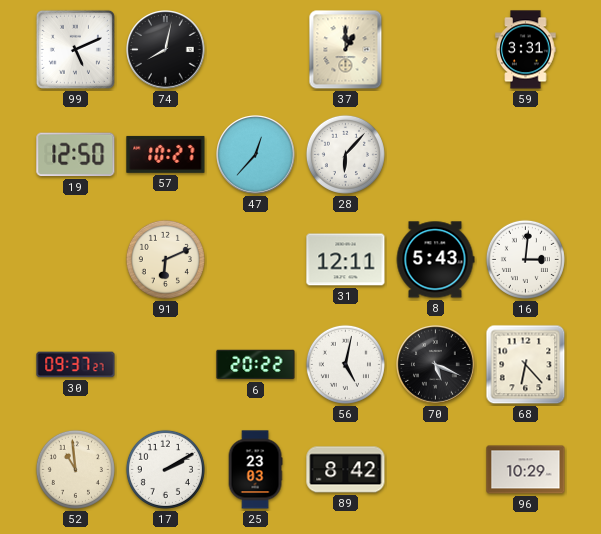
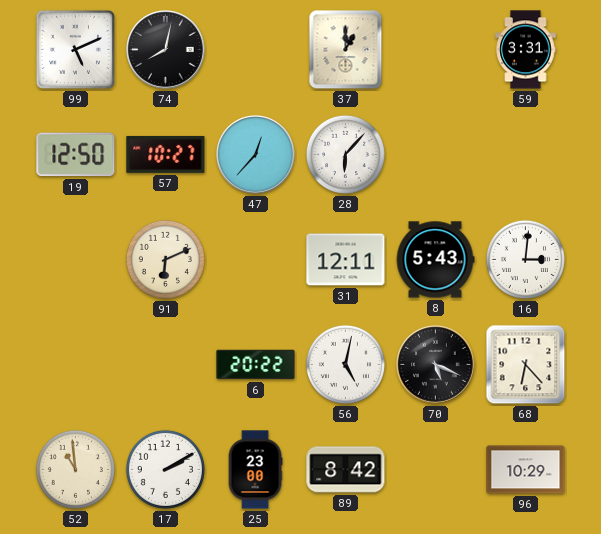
30: 09:37 -> none
25: 23:03 -> 23:00
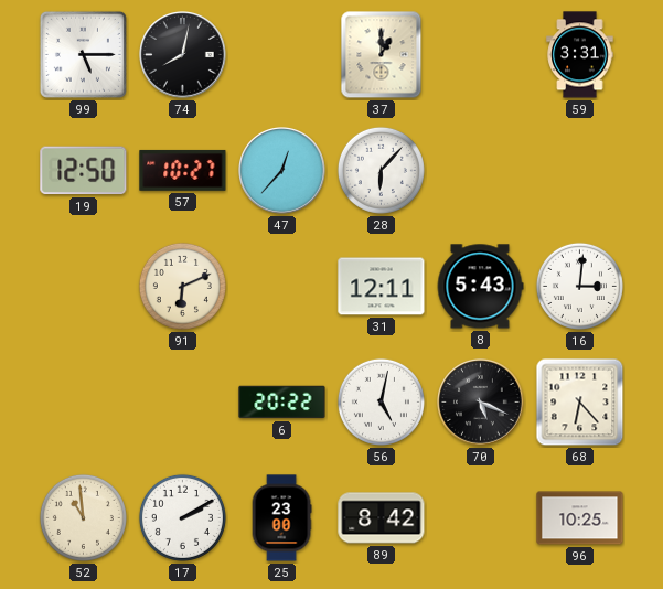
99: 5:11 -> 5:15
96: 10:29 -> 10:25
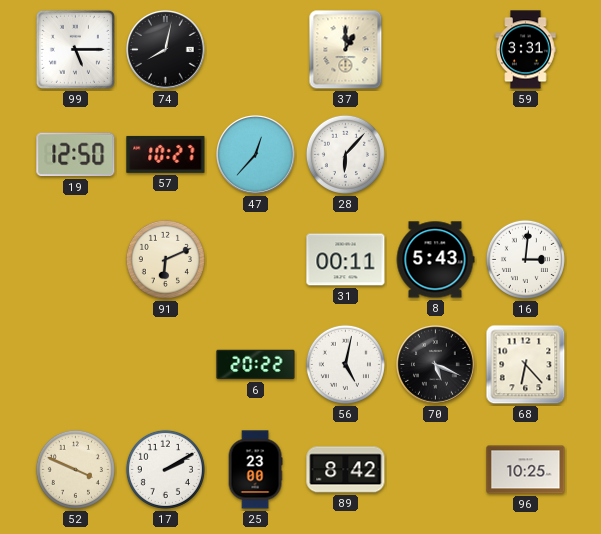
31: 12:11 -> 00:11
52: 10:59 -> 3:49
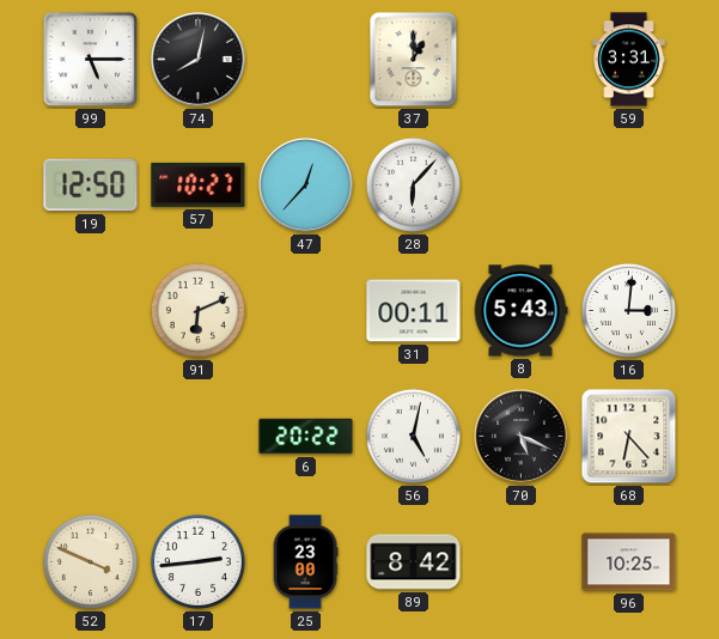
17: 2:10 -> 2:44
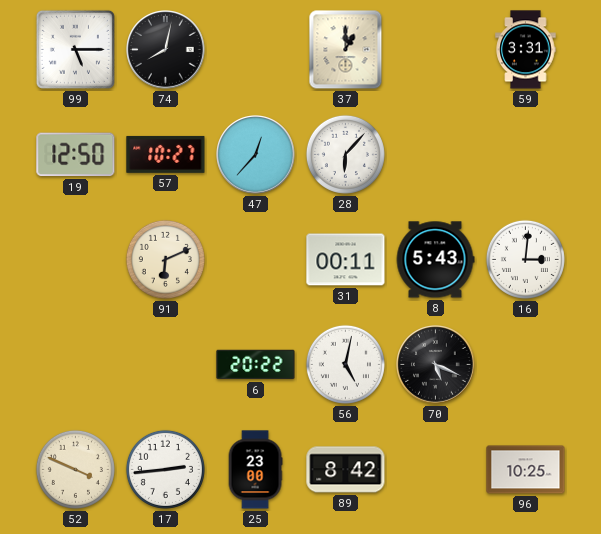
68: 6:23 -> none
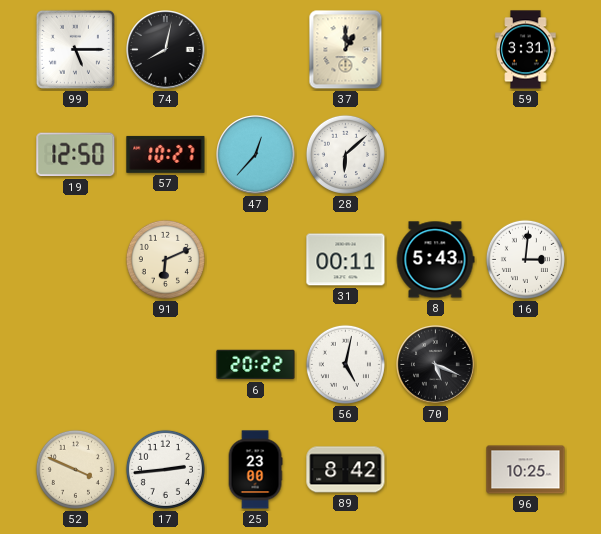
28: 6:07 -> 6:08
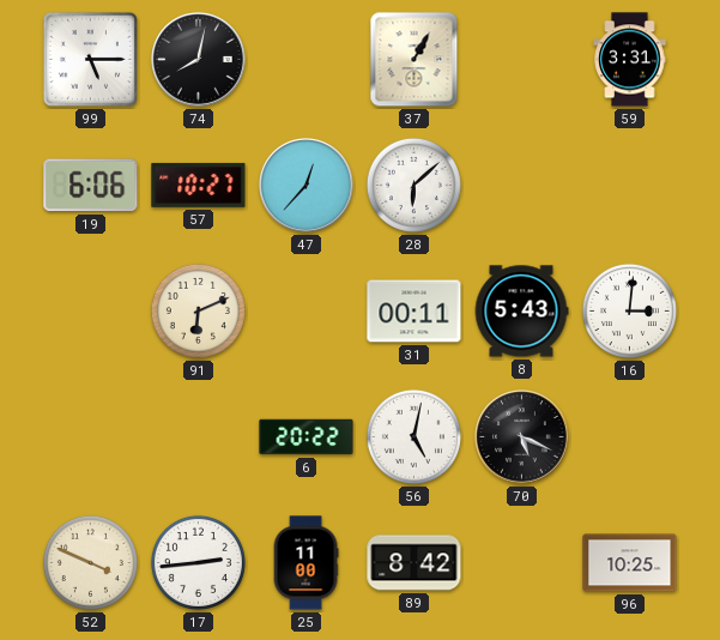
37: 1:00 -> 1:05
19: 12:50 -> 6:06
25: 23:00 -> 11:00
